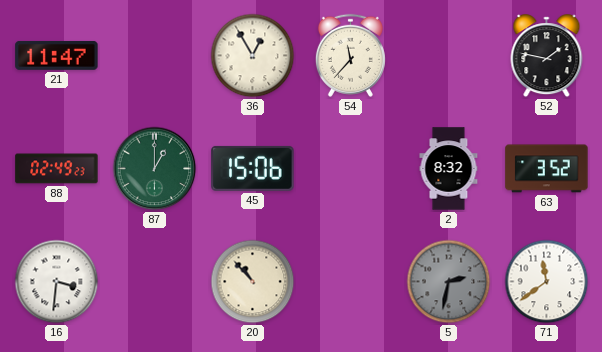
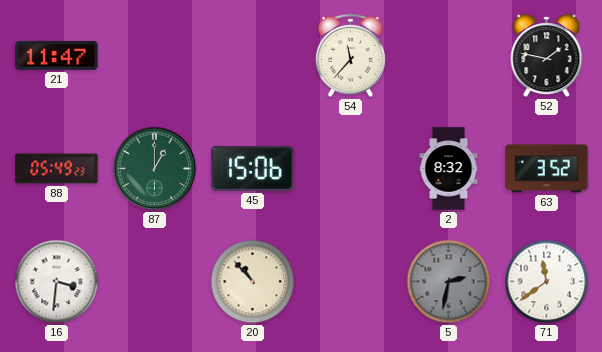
36: 12:55 -> none
88: 02:49 -> 05:49
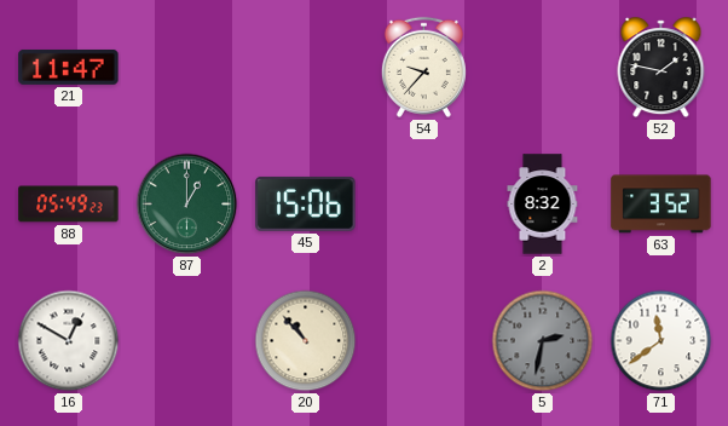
54: 11:37 -> 9:37
16: 3:31 -> 12:50
